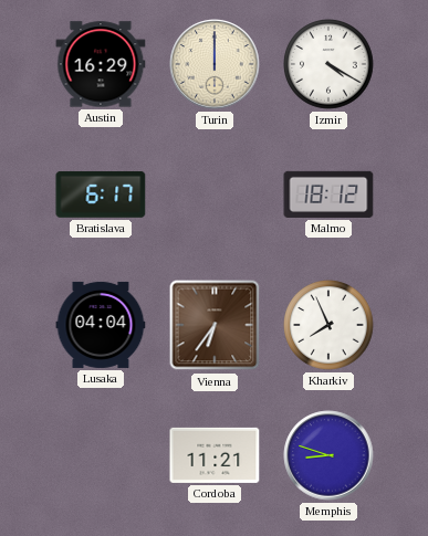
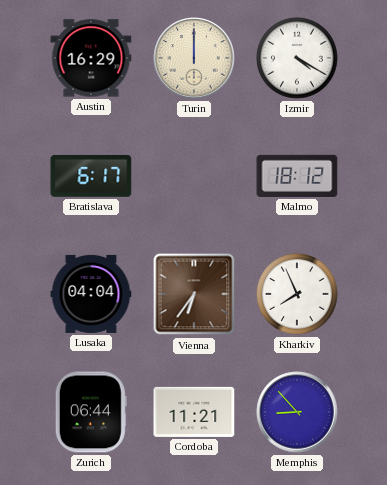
Zurich: none -> 06:44
Memphis: 8:48 -> 8:53
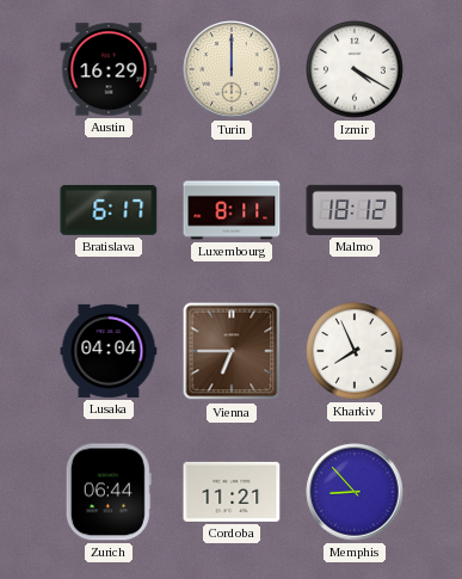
Luxembourg: none -> 8:11
Vienna: 6:36 -> 6:45
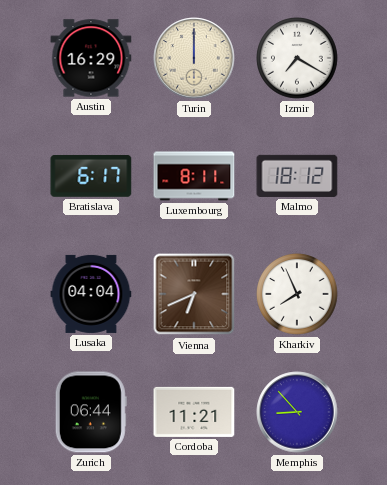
Izmir: 4:20 -> 7:20
Vienna: 6:45 -> 6:41
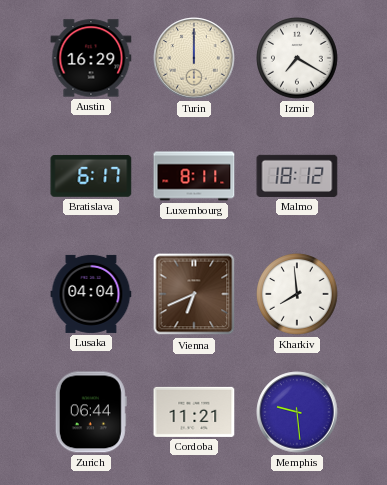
Kharkiv: 7:56 -> 7:59
Memphis: 8:53 -> 9:29
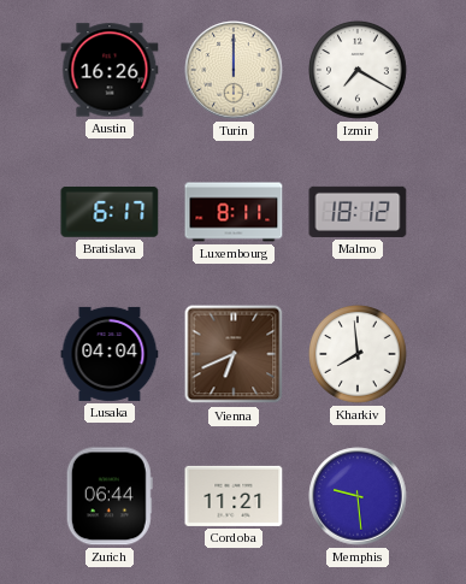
Austin: 16:29 -> 16:26
